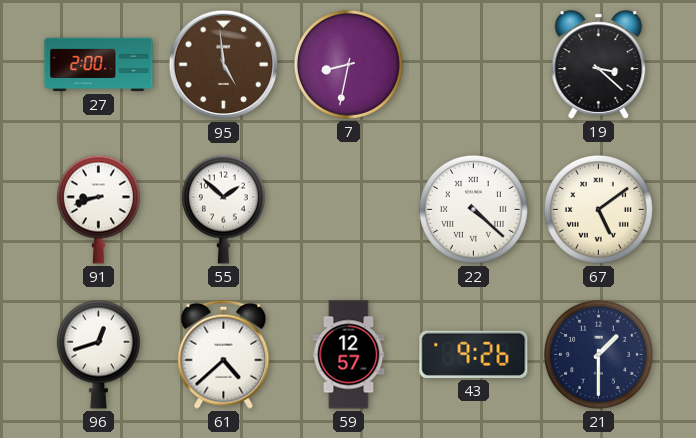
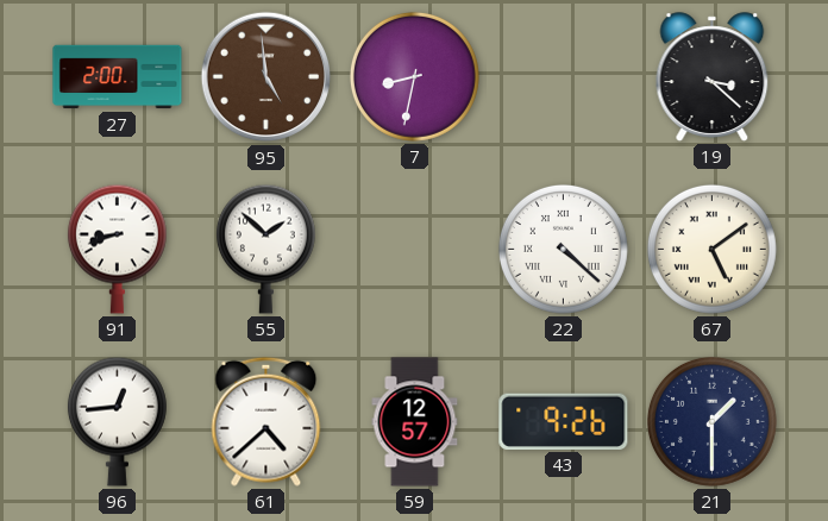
96: 12:42 -> 12:44
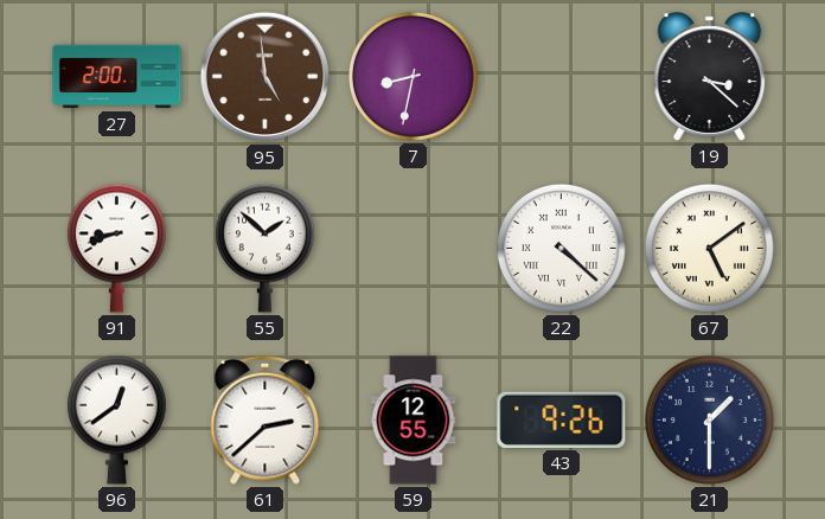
96: 12:44 -> 12:39
61: 4:38 -> 2:38
59: 12:57 -> 12:55
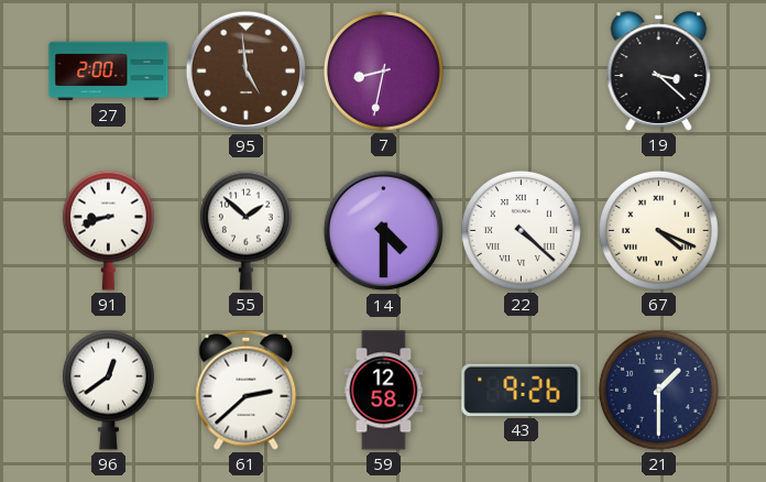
14: none -> 4:30
67: 5:09 -> 4:19
59: 12:55 -> 12:58
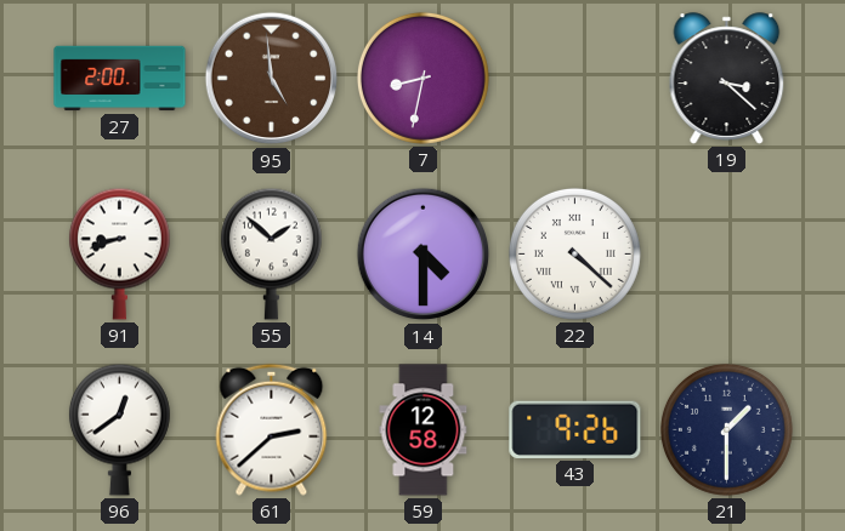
67: 4:19 -> none
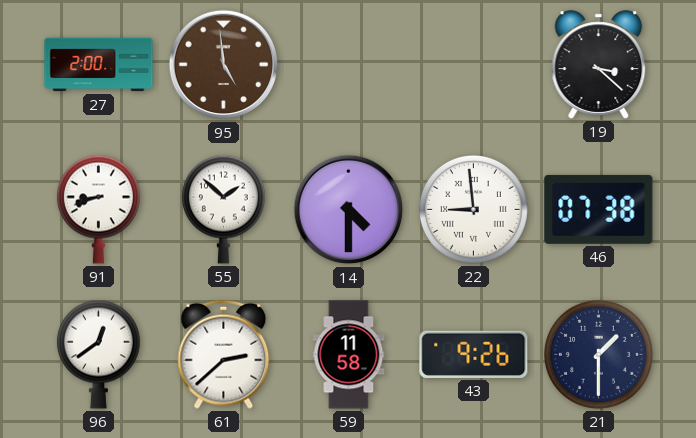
7: 8:32 -> none
22: 4:22 -> 8:59
46: none -> 07:38
59: 12:58 -> 11:58
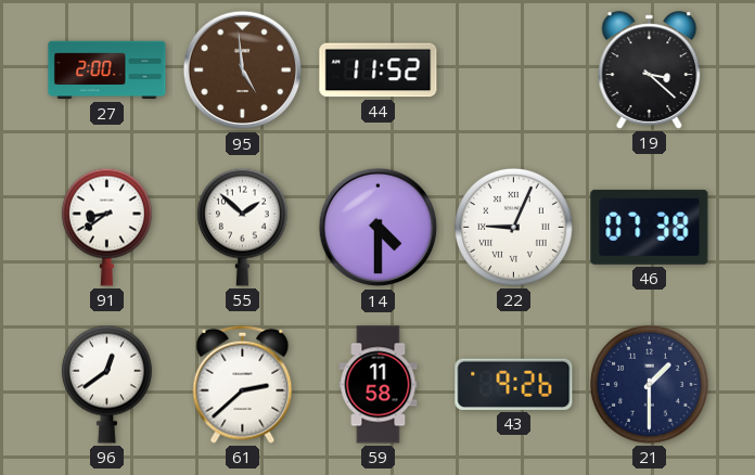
44: none -> 11:52
91: 8:42 -> 8:39
22: 8:59 -> 9:04
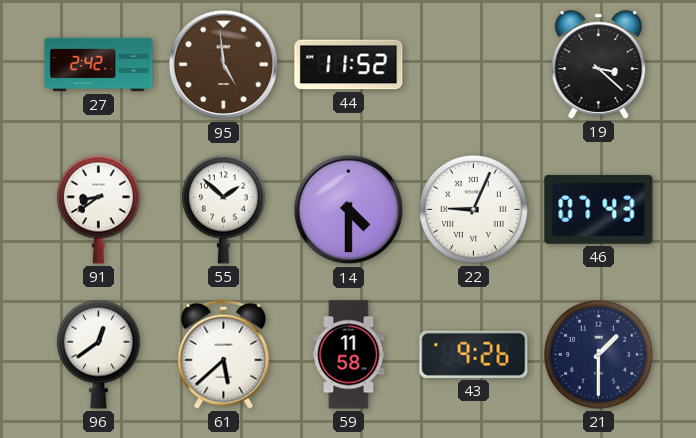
27: 2:00 -> 2:42
46: 07:38 -> 07:43
61: 2:38 -> 5:38
